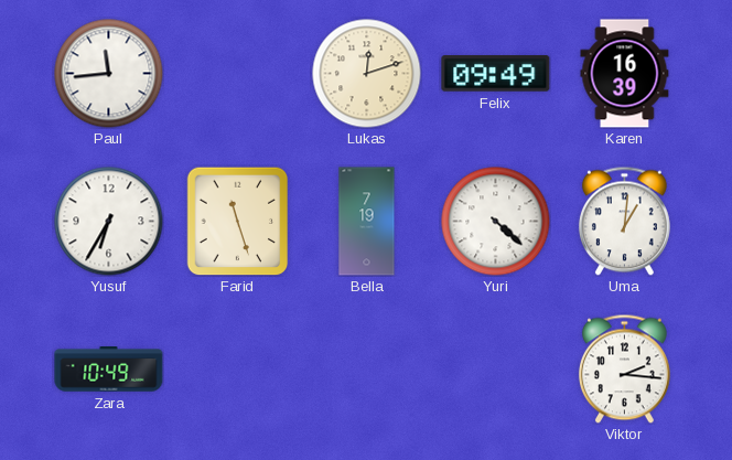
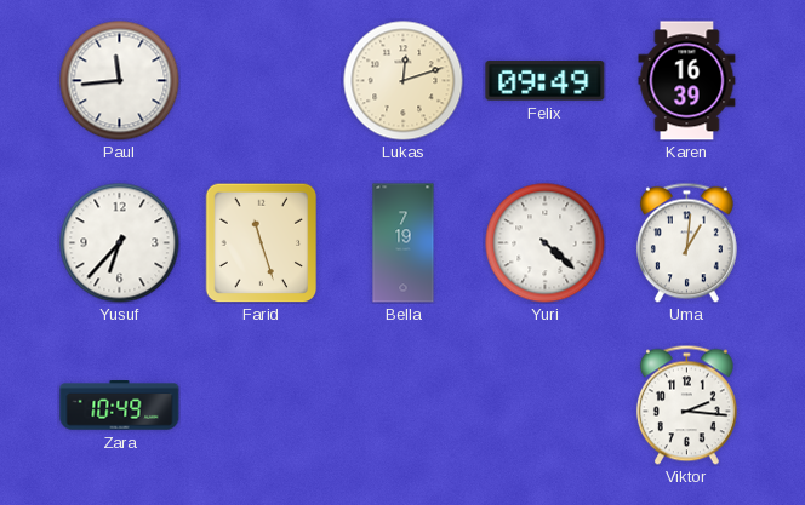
Yusuf: 6:35 -> 6:37
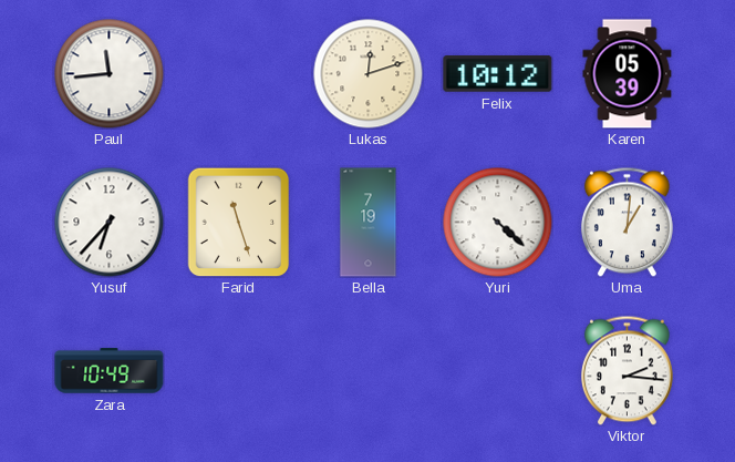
Felix: 09:49 -> 10:12
Karen: 16:39 -> 05:39
